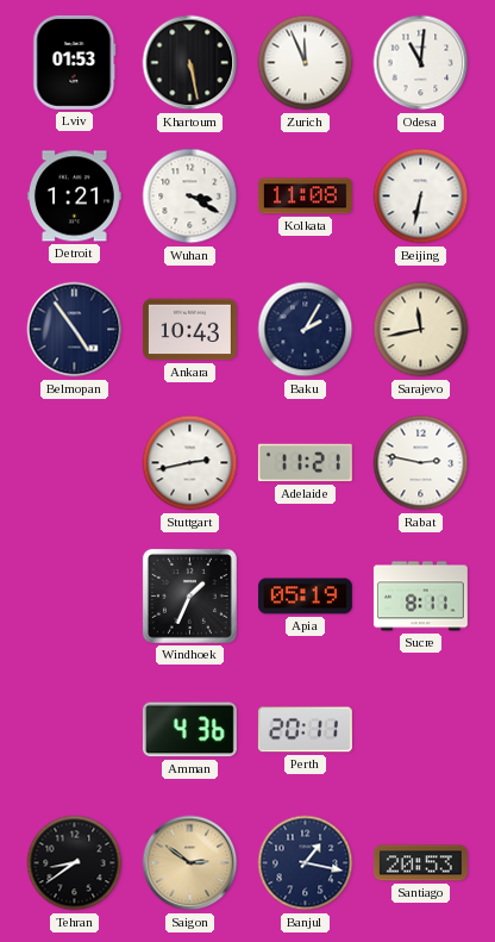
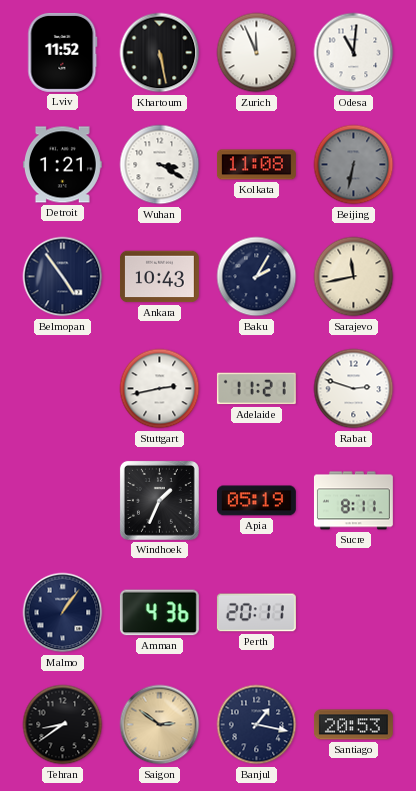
Lviv: 01:53 -> 11:52
Beijing dial: white -> grey
Rabat: 2:47 -> 2:48
Malmo: none -> 1:06
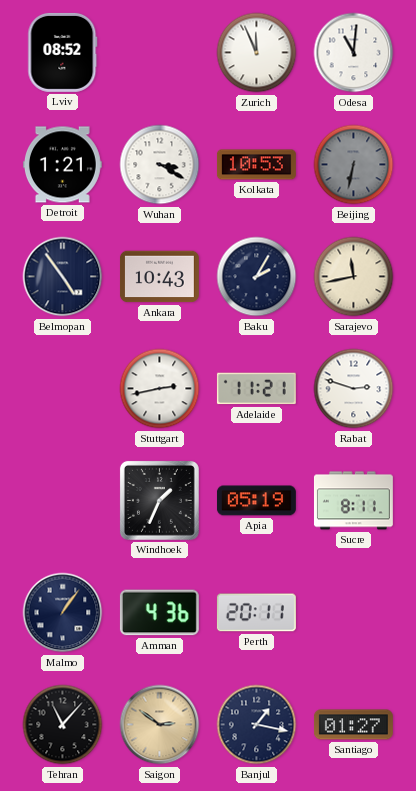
Lviv: 11:52 -> 08:52
Khartoum: 5:28 -> none
Kolkata: 11:08 -> 10:53
Tehran: 8:39 -> 11:07
Santiago: 20:53 -> 01:27
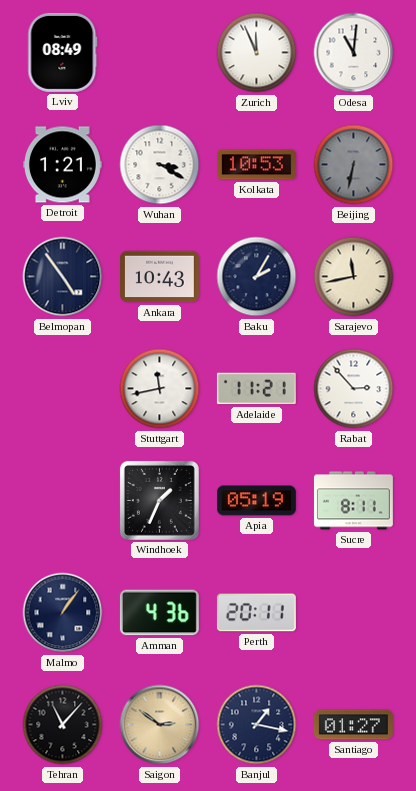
Lviv: 08:52 -> 08:49
Stuttgart: 2:43 -> 11:43
Rabat: 2:48 -> 2:53
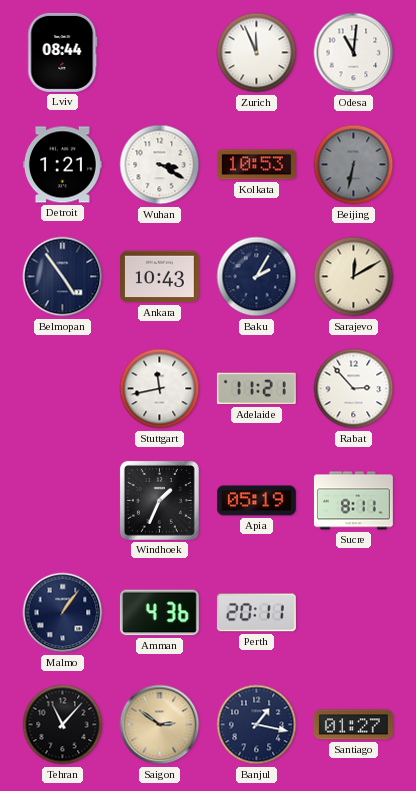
Lviv: 08:49 -> 08:44
Sarajevo: 11:43 -> 12:10
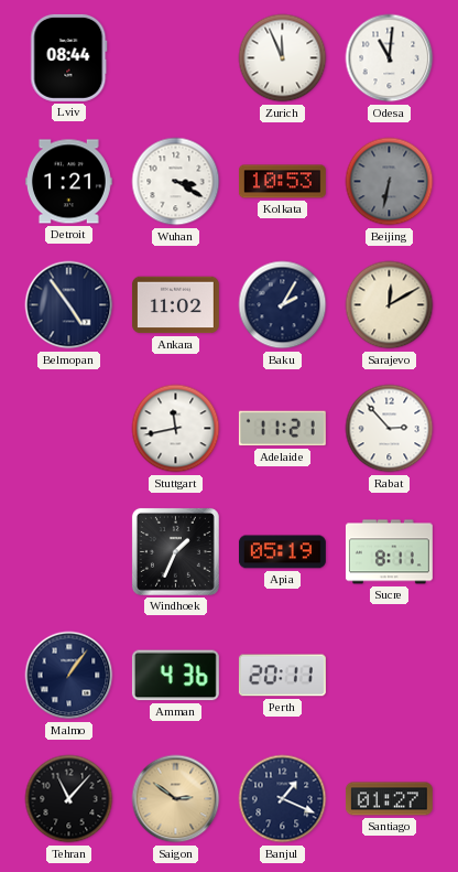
Ankara: 10:43 -> 11:02
Banjul: 1:17 -> 1:19
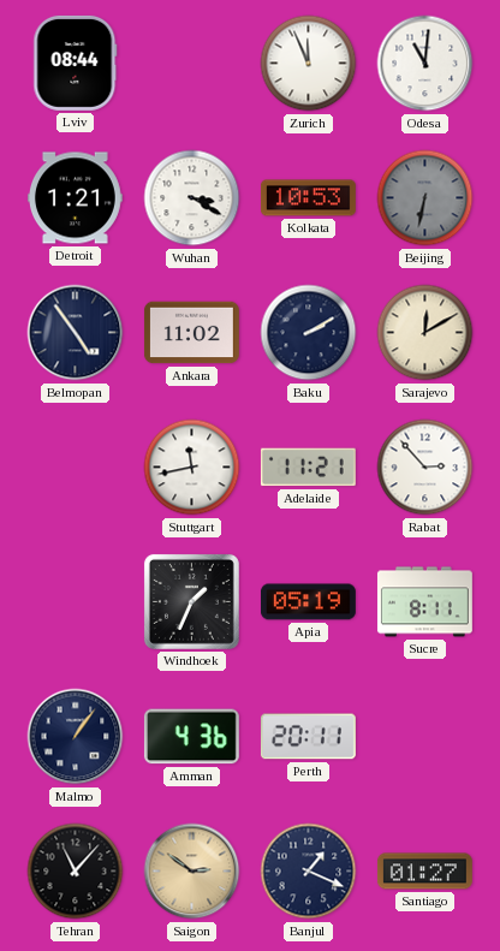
Baku: 2:05 -> 2:10
